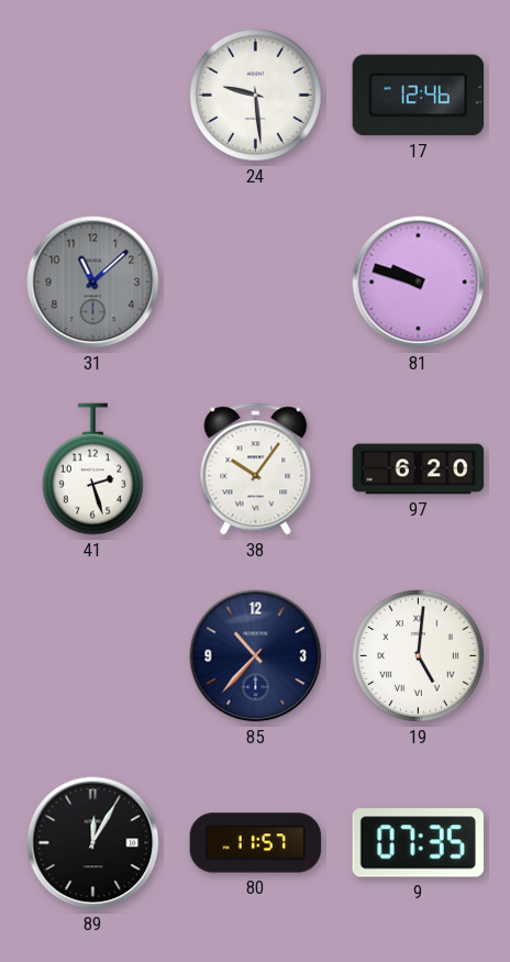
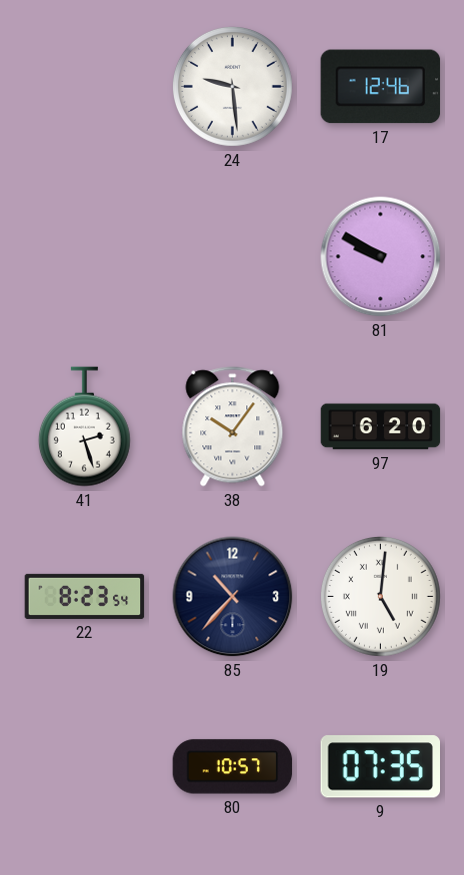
31: 11:08 -> none
81: 9:48 -> 9:50
22: none -> 8:23
89: 12:05 -> none
80: 11:57 -> 10:57
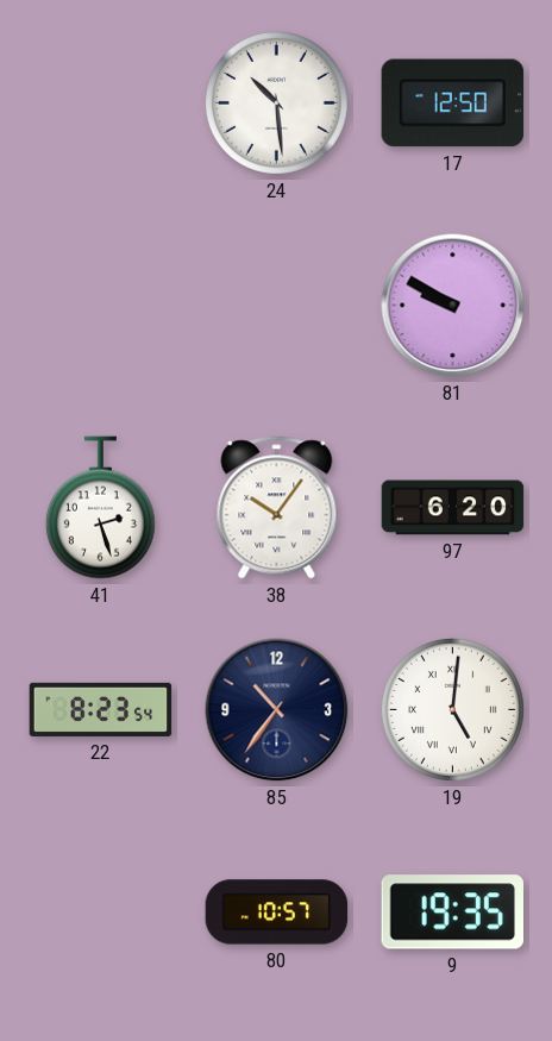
24: 9:29 -> 10:29
17: 12:46 -> 12:50
85: 10:37 -> 10:36
9: 07:35 -> 19:35
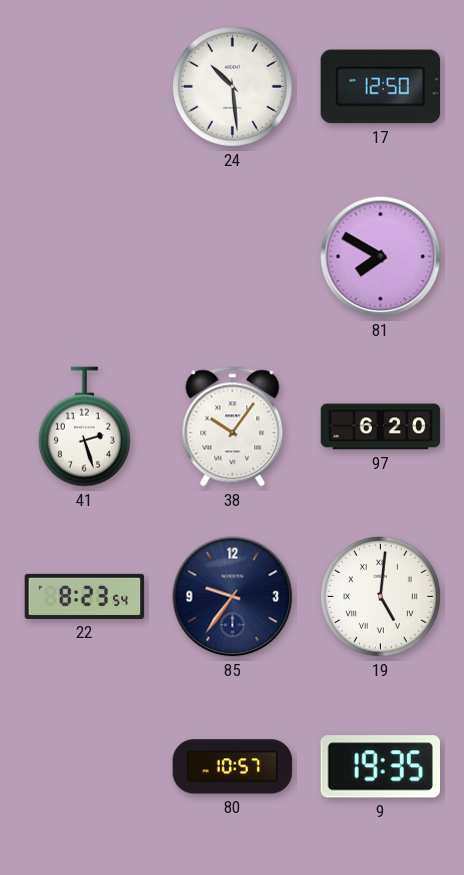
81: 9:50 -> 7:50
85: 10:36 -> 9:36
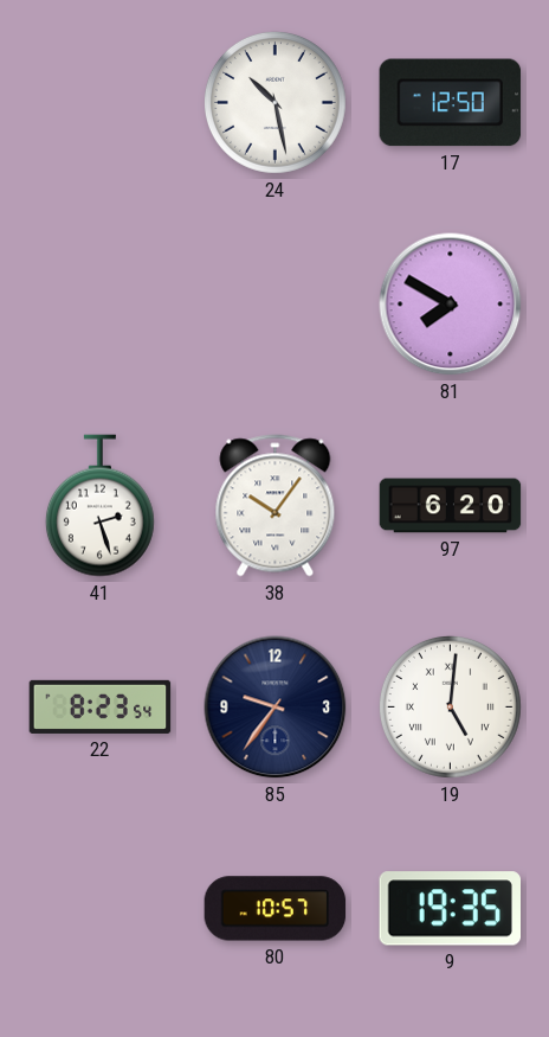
24: 10:29 -> 10:28
